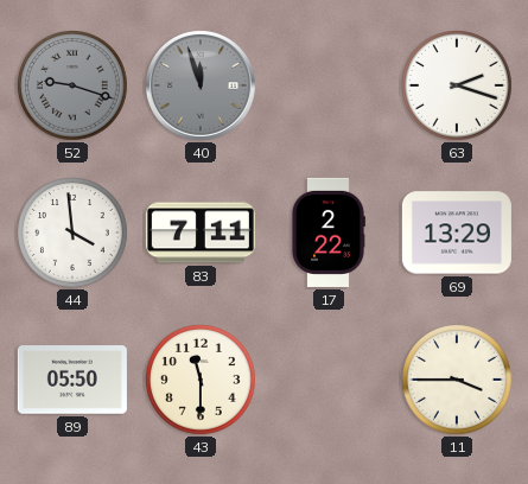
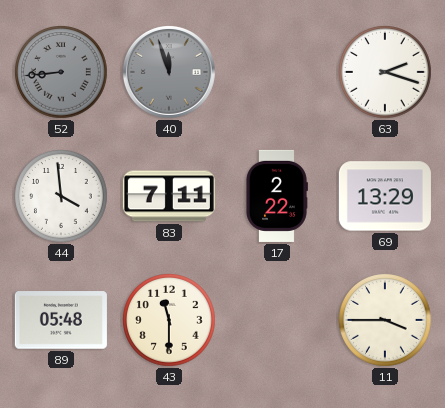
52: 9:18 -> 8:44
89: 05:50 -> 05:48
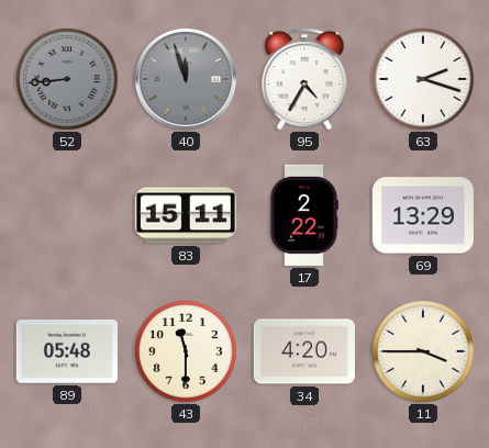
95: none -> 4:35
44: 3:59 -> none
83: 7:11 -> 15:11
34: none -> 4:20
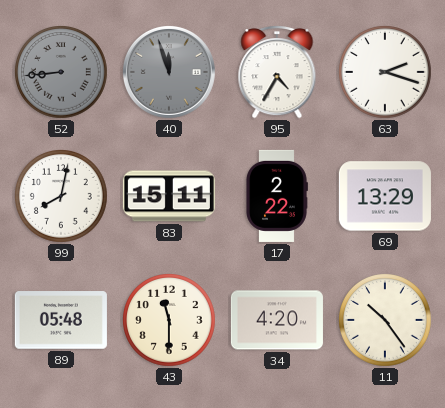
99: none -> 8:02
11: 3:45 -> 10:24
